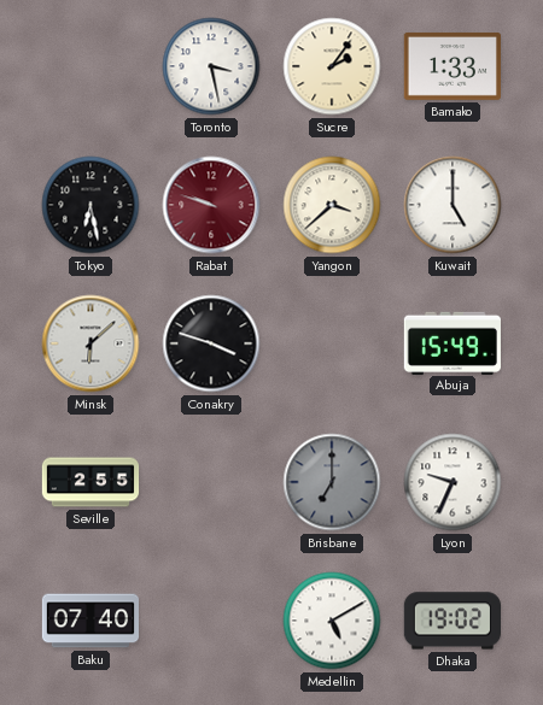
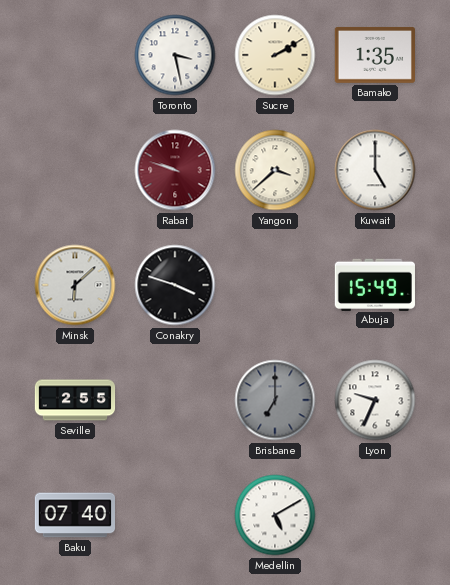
Sucre: 2:06 -> 2:10
Bamako: 1:33 -> 1:35
Tokyo: 6:28 -> none
Dhaka: 19:02 -> none
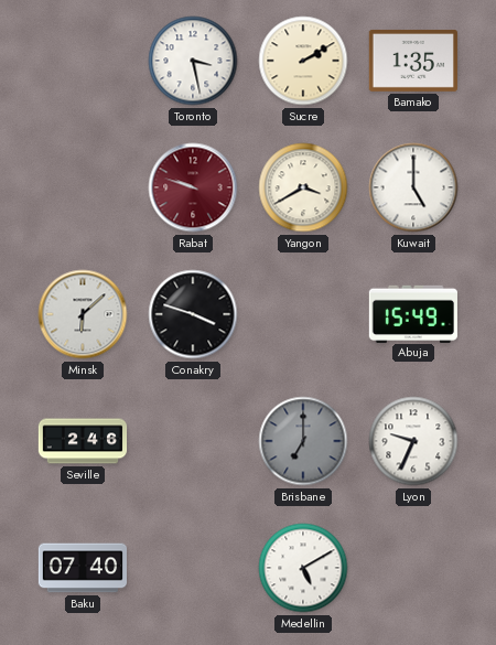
Yangon: 3:38 -> 3:40
Seville: 2:55 -> 2:46
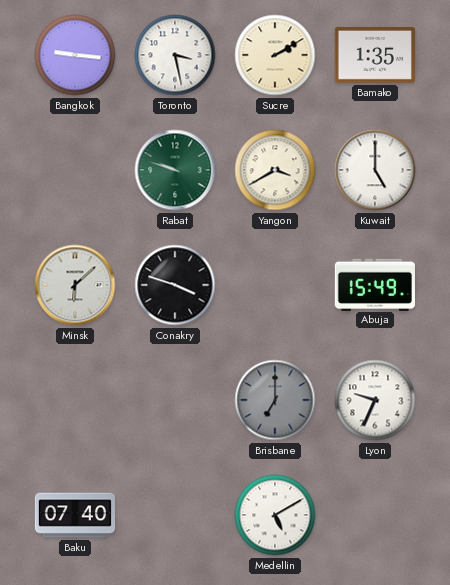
Bangkok: none -> 9:16
Rabat dial: burgundy -> green
Seville: 2:46 -> none
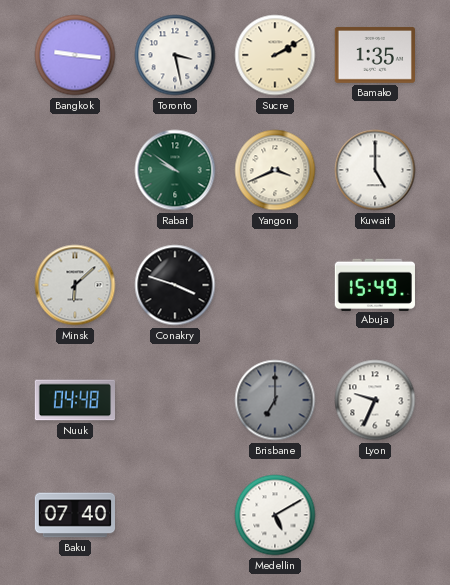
Rabat: 9:48 -> 9:51
Yangon: 3:40 -> 3:41
Nuuk: none -> 04:48
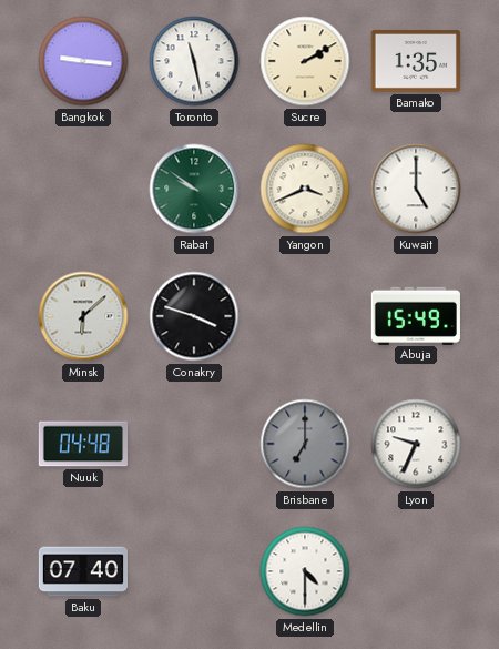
Toronto: 3:28 -> 11:28
Medellin: 5:10 -> 4:30
